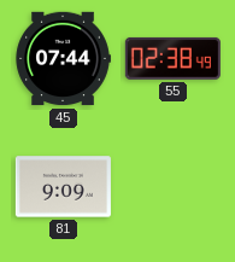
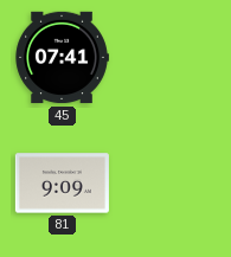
45: 07:44 -> 07:41
55: 02:38 -> none
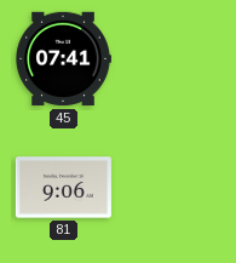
81: 9:09 -> 9:06
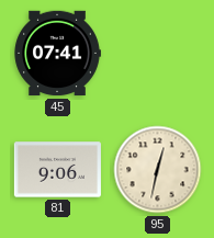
95: none -> 12:32
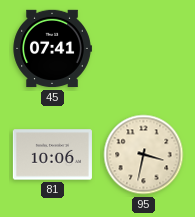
81: 9:06 -> 10:06
95: 12:32 -> 3:32
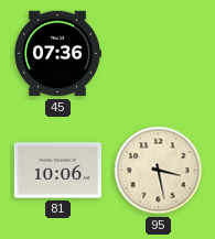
45: 07:41 -> 07:36
95: 3:32 -> 3:28
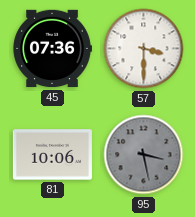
57: none -> 3:30
95 dial: cream -> grey
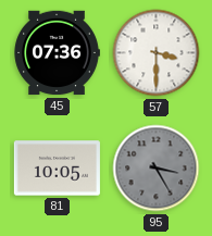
81: 10:06 -> 10:05
95: 3:28 -> 3:25
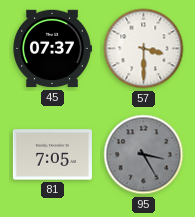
45: 07:36 -> 07:37
81: 10:05 -> 7:05
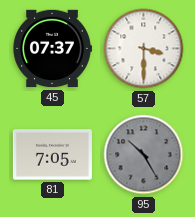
95: 3:25 -> 10:25
